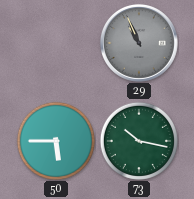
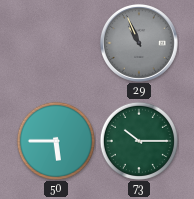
73: 10:17 -> 10:15
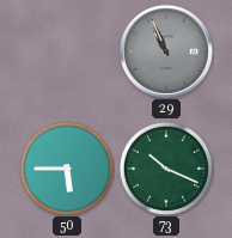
73: 10:15 -> 10:19
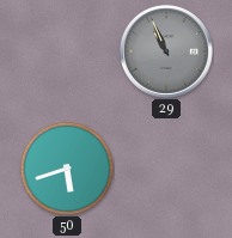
50: 5:45 -> 5:42
73: 10:19 -> none
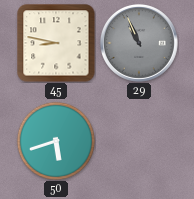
45: none -> 8:47
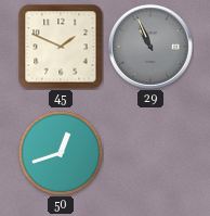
45: 8:47 -> 1:49
50: 5:42 -> 12:42
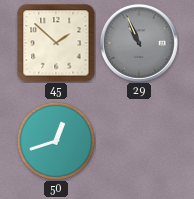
45: 1:49 -> 1:52
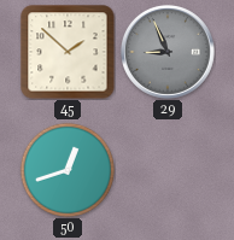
29: 10:56 -> 8:56
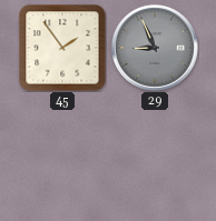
45: 1:52 -> 1:54
50: 12:42 -> none
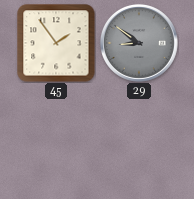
29: 8:56 -> 8:51
